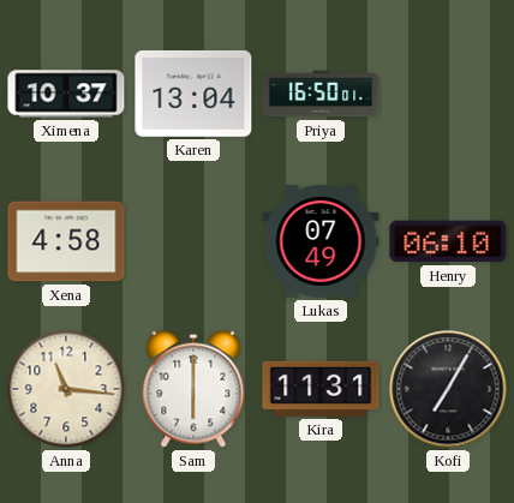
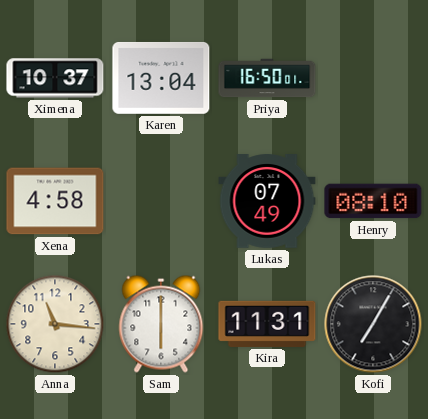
Henry: 06:10 -> 08:10
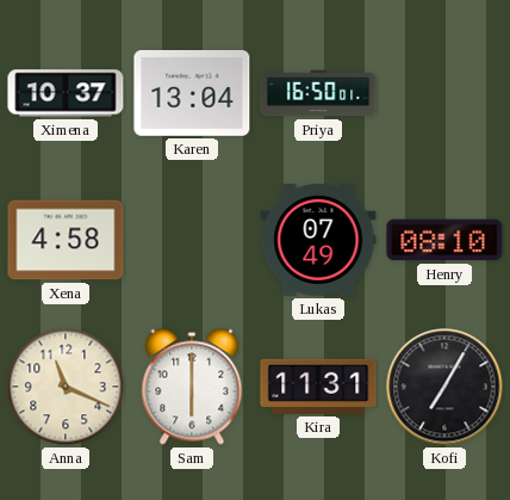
Anna: 11:16 -> 11:19
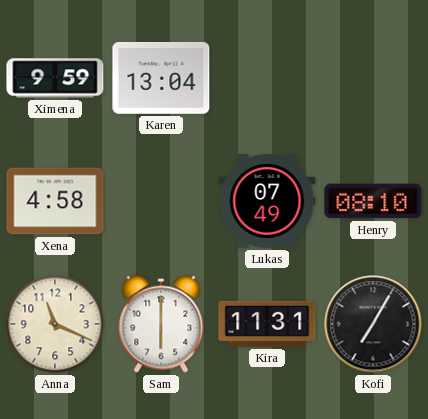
Ximena: 10:37 -> 9:59
Priya: 16:50 -> none
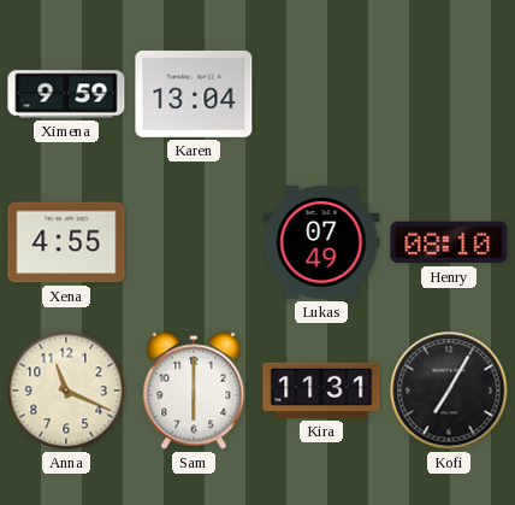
Xena: 4:58 -> 4:55
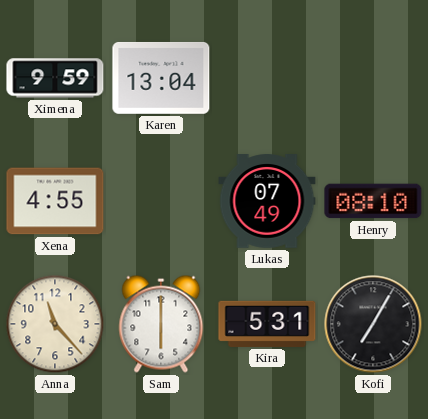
Anna: 11:19 -> 11:23
Kira: 11:31 -> 5:31
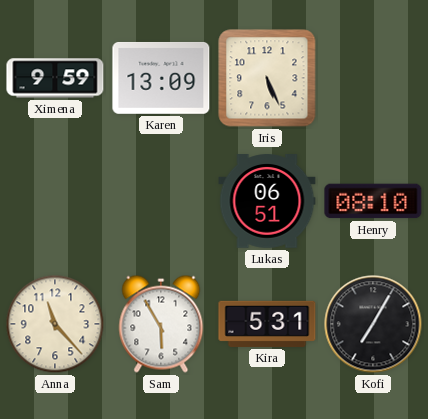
Karen: 13:04 -> 13:09
Iris: none -> 5:26
Xena: 4:55 -> none
Lukas: 07:49 -> 06:51
Sam: 6:00 -> 5:55
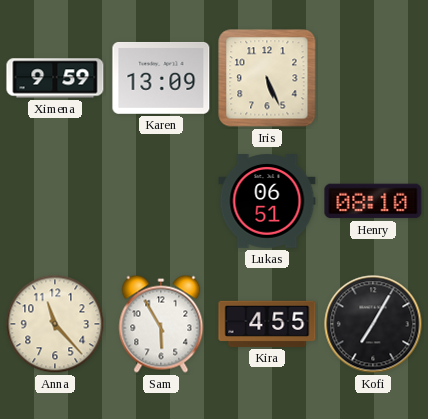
Kira: 5:31 -> 4:55
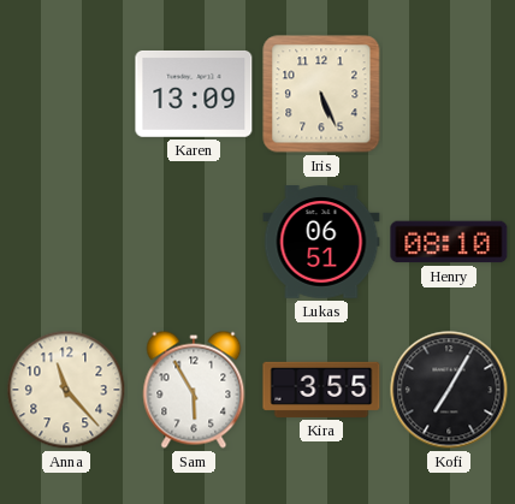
Ximena: 9:59 -> none
Kira: 4:55 -> 3:55
